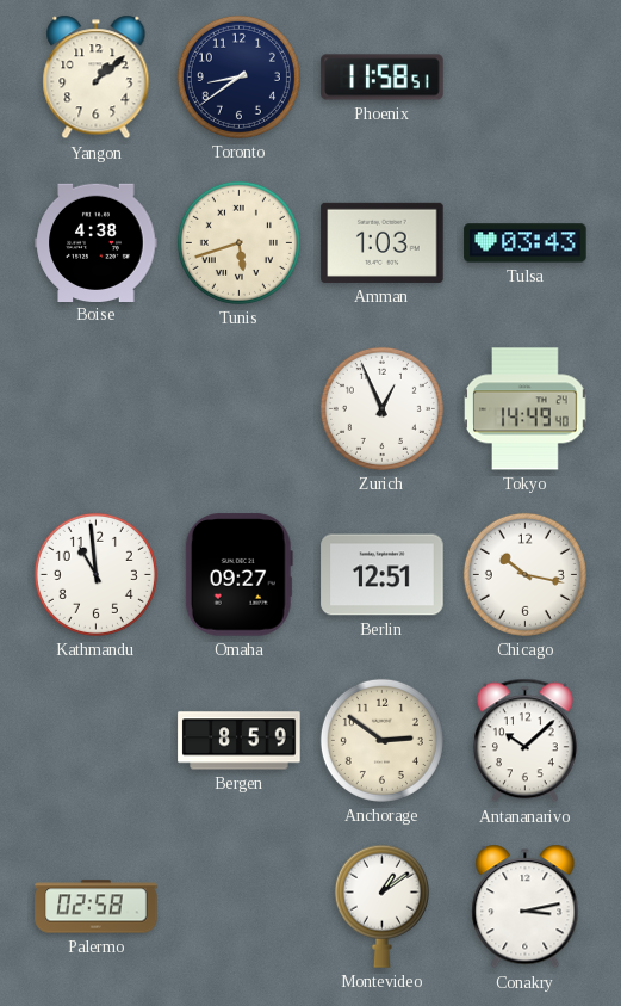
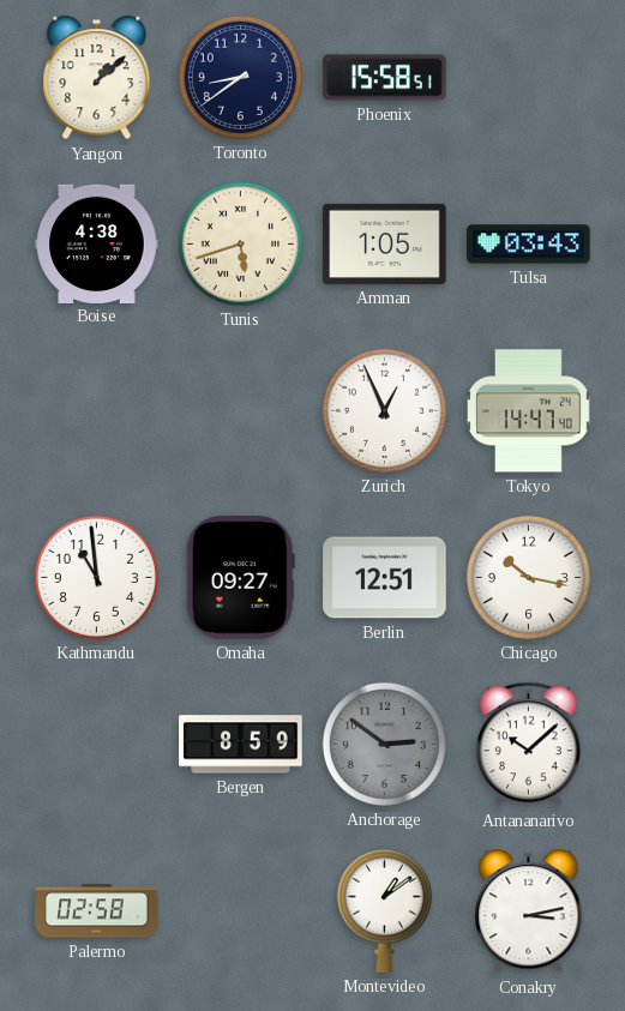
Phoenix: 11:58 -> 15:58
Amman: 1:03 -> 1:05
Tokyo: 14:49 -> 14:47
Anchorage dial: cream -> grey
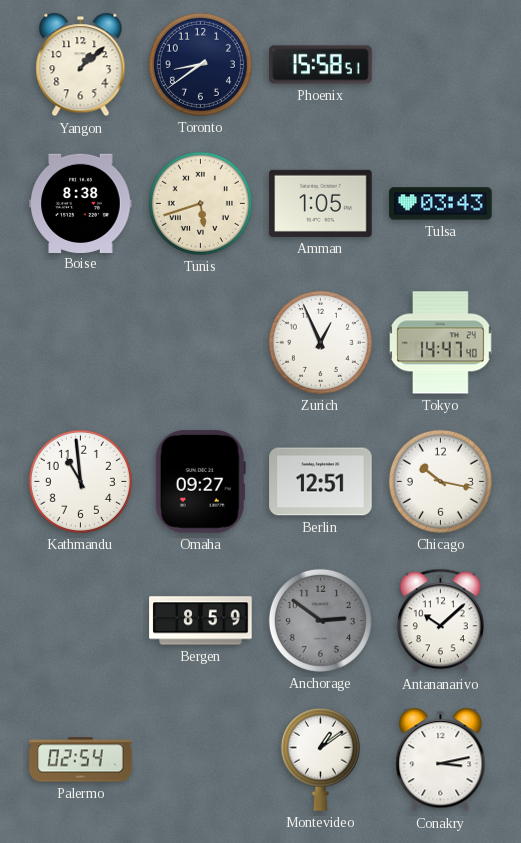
Boise: 4:38 -> 8:38
Palermo: 02:58 -> 02:54
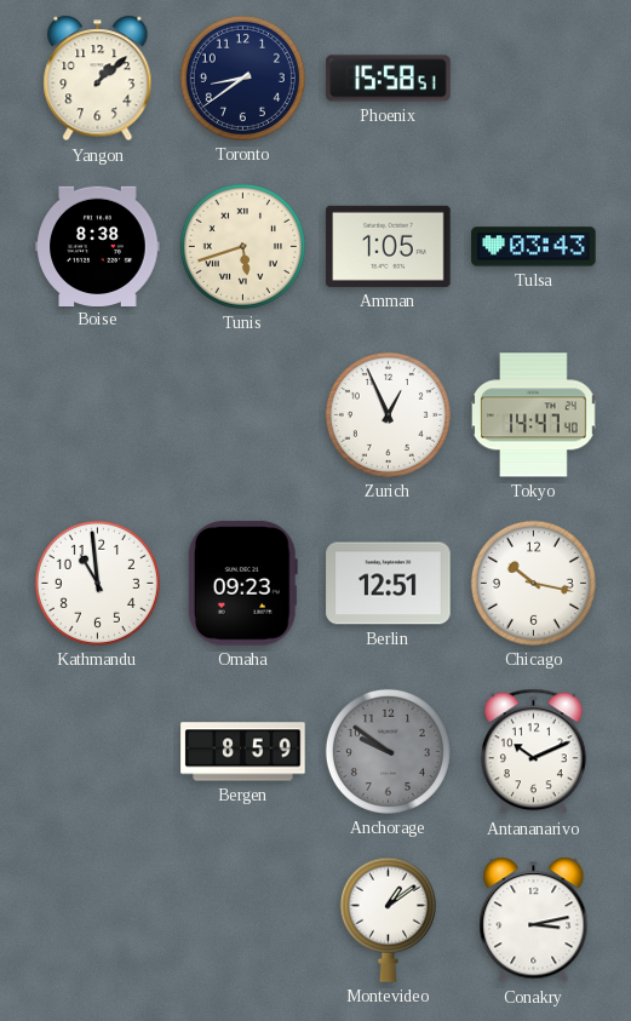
Omaha: 09:27 -> 09:23
Anchorage: 2:51 -> 9:51
Antananarivo: 10:08 -> 10:11
Palermo: 02:54 -> none
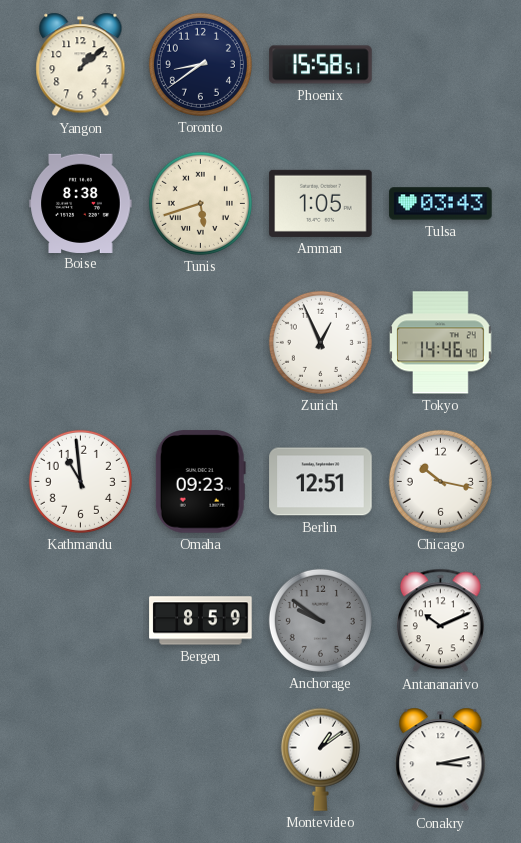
Tokyo: 14:47 -> 14:46
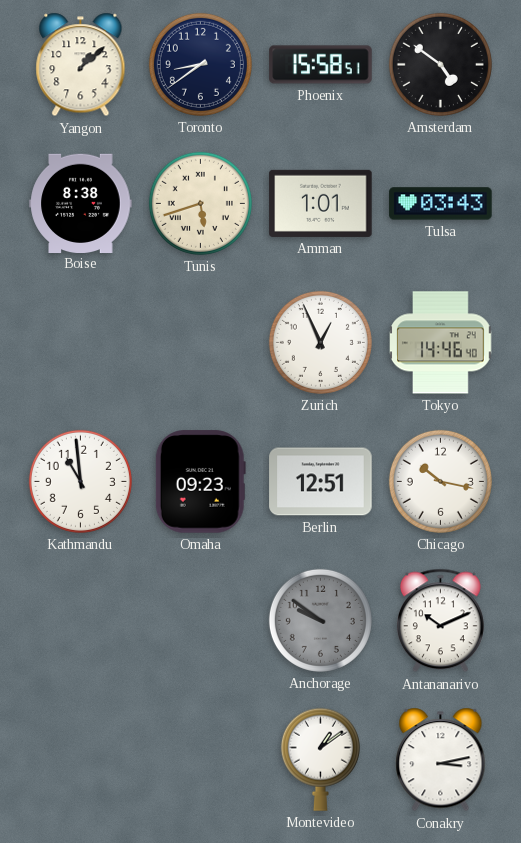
Amsterdam: none -> 4:51
Amman: 1:05 -> 1:01
Bergen: 8:59 -> none
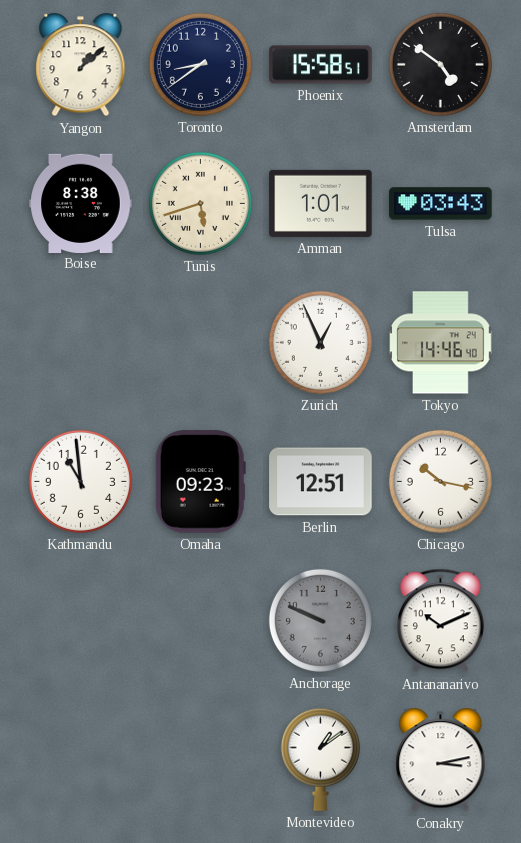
Anchorage: 9:51 -> 9:49
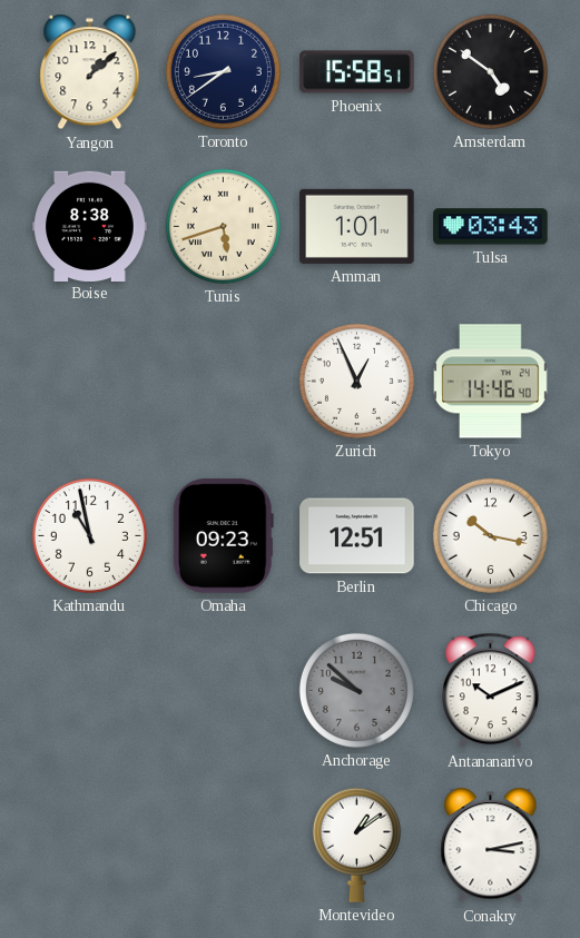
Kathmandu: 10:59 -> 10:58
Anchorage: 9:49 -> 9:52
